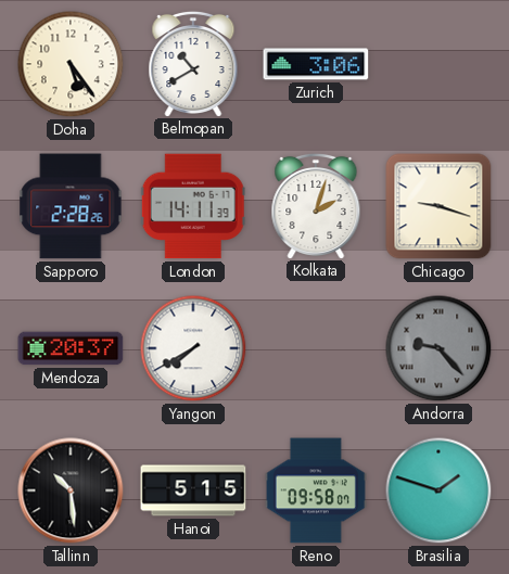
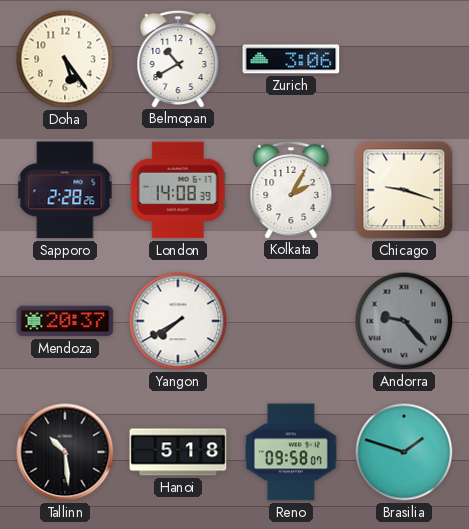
London: 14:11 -> 14:08
Kolkata: 2:03 -> 2:05
Hanoi: 5:15 -> 5:18
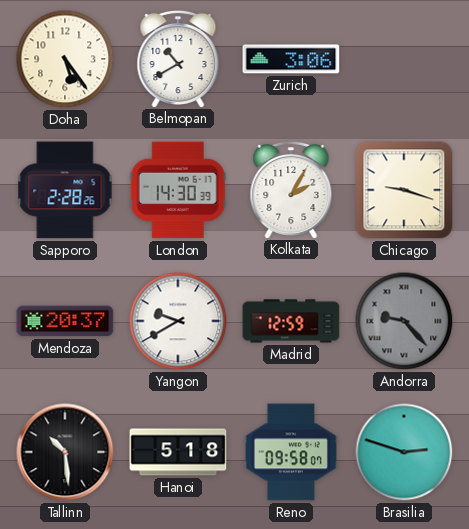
London: 14:08 -> 14:30
Yangon: 7:40 -> 9:40
Madrid: none -> 12:59
Brasilia: 1:48 -> 2:48
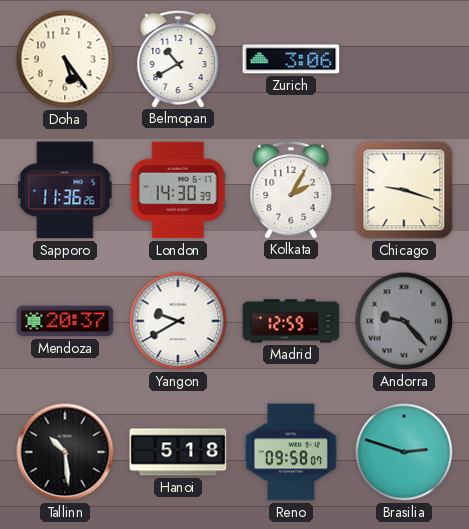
Sapporo: 2:28 -> 11:36
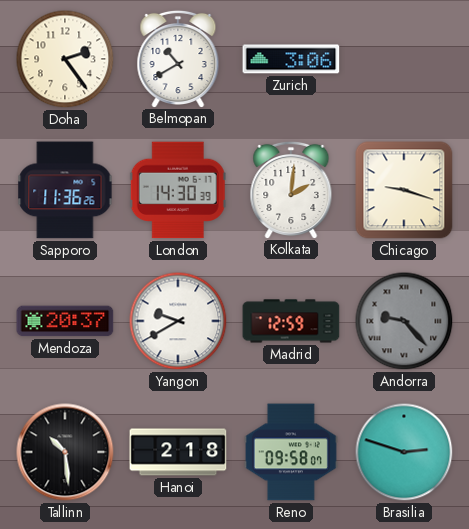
Doha: 5:24 -> 2:24
Kolkata: 2:05 -> 2:01
Hanoi: 5:18 -> 2:18
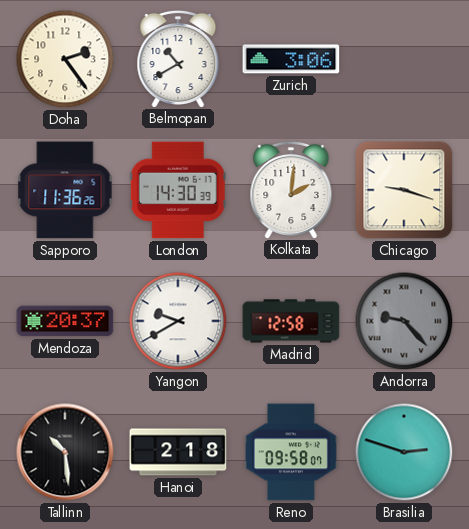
Madrid: 12:59 -> 12:58
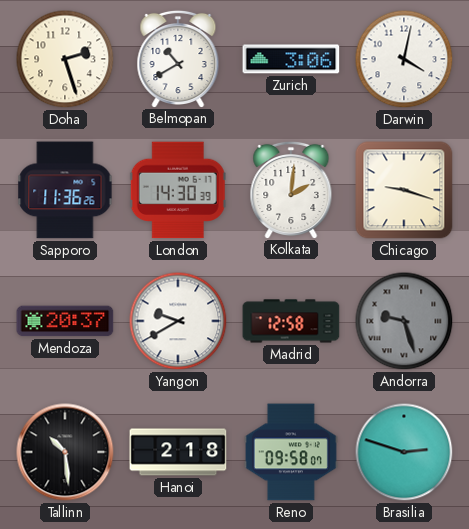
Doha: 2:24 -> 2:27
Darwin: none -> 4:02
Andorra: 9:23 -> 9:27
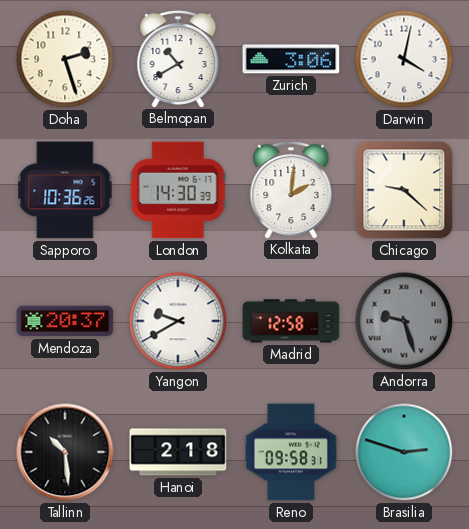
Sapporo: 11:36 -> 10:36
Chicago: 9:18 -> 9:22
Reno: 09:58:07 -> 09:58:31
